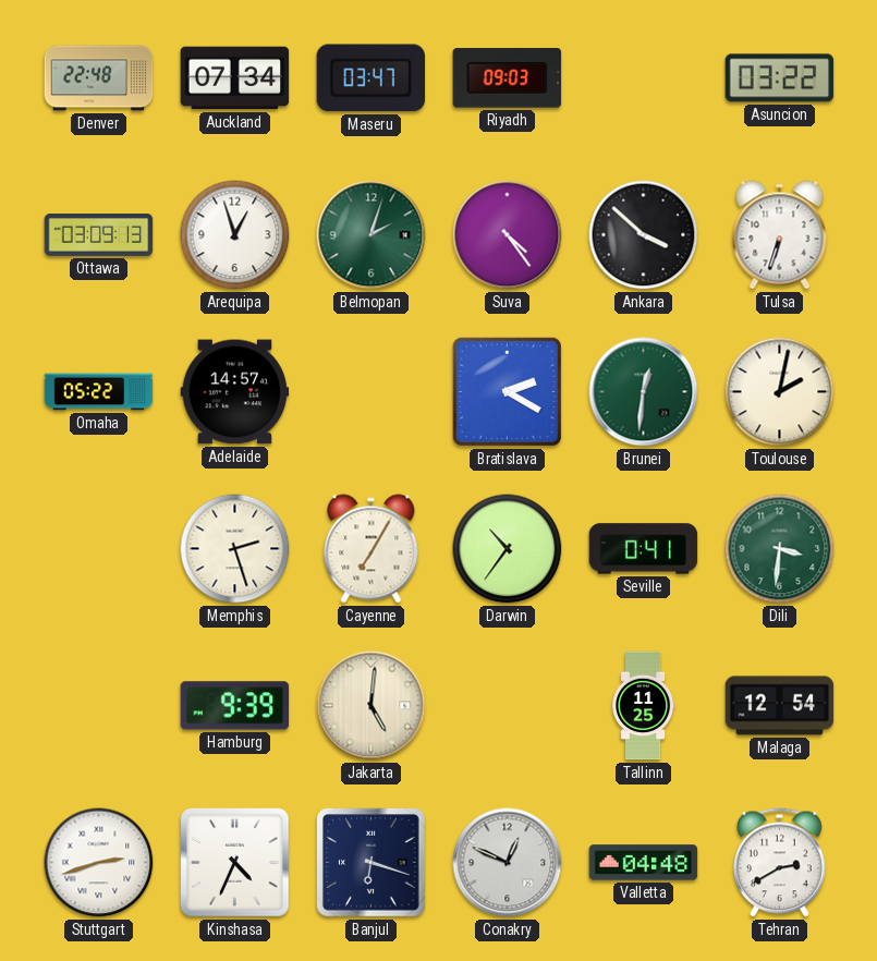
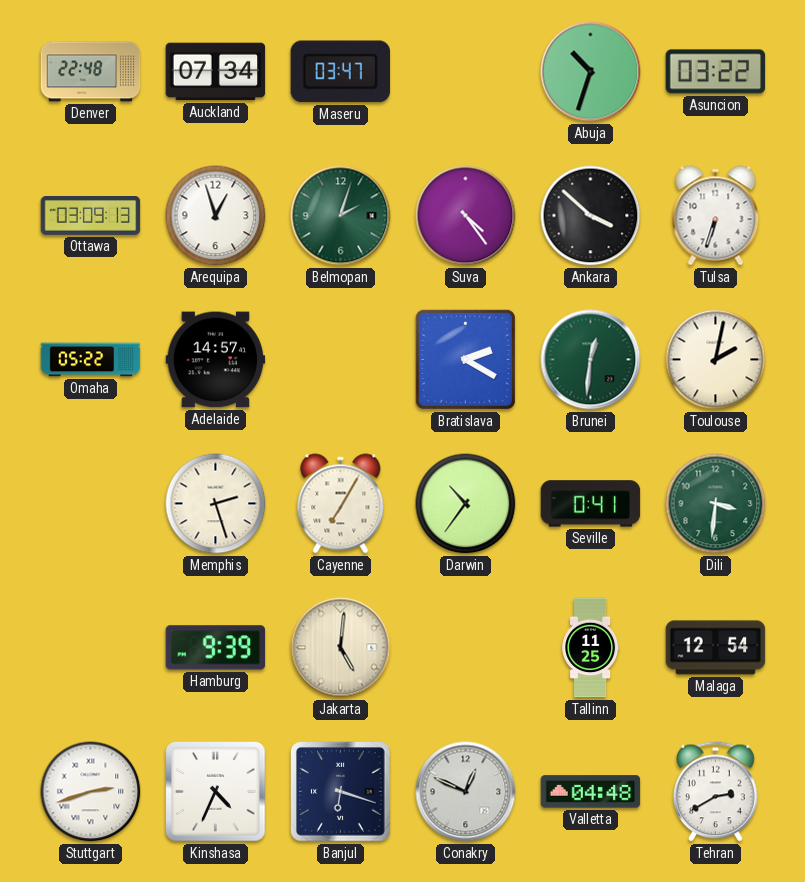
Riyadh: 09:03 -> none
Abuja: none -> 10:33
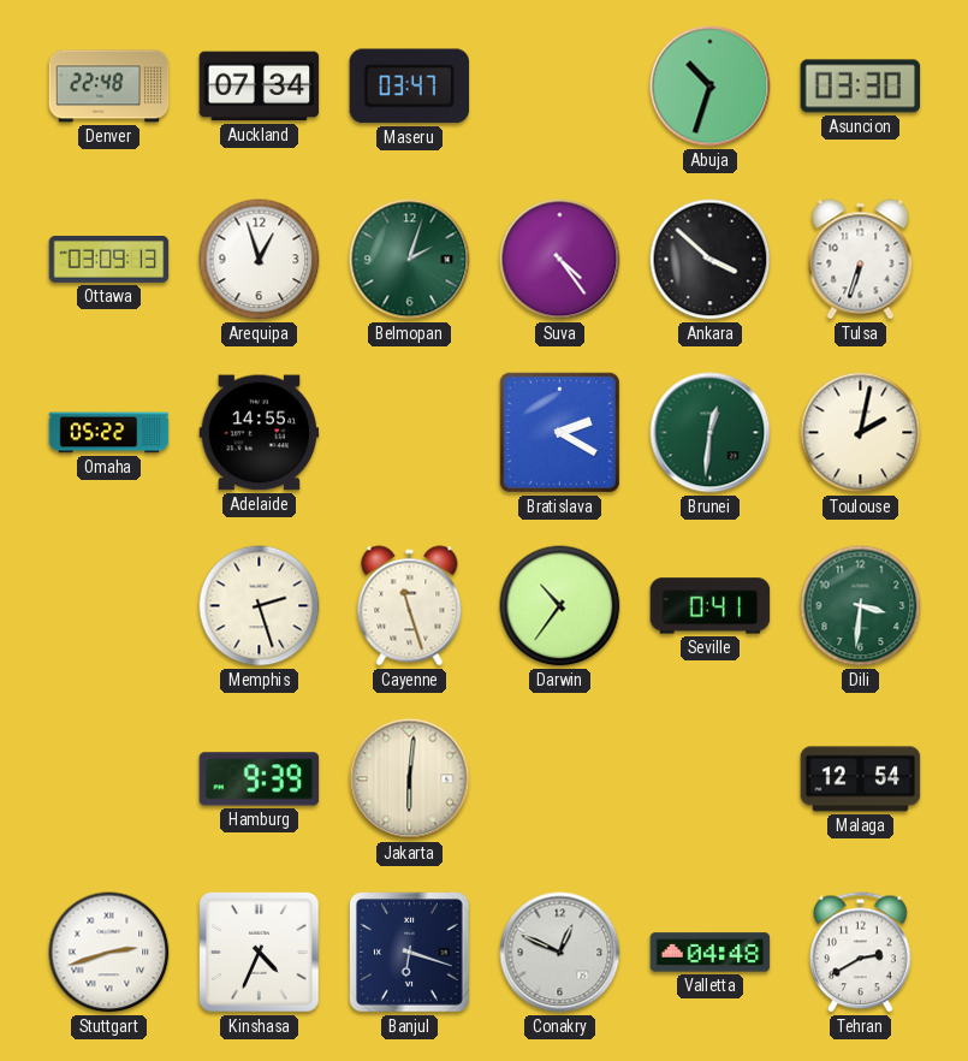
Asuncion: 03:22 -> 03:30
Adelaide: 14:57 -> 14:55
Cayenne: 7:05 -> 11:27
Jakarta: 5:01 -> 6:01
Tallinn: 11:25 -> none
